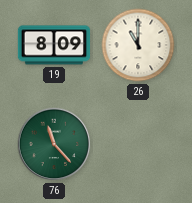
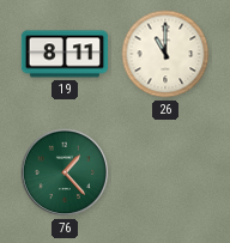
19: 8:09 -> 8:11
76: 11:23 -> 1:23
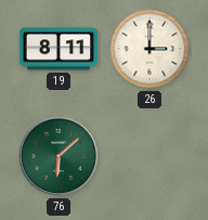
26: 11:00 -> 3:00
76: 1:23 -> 6:08
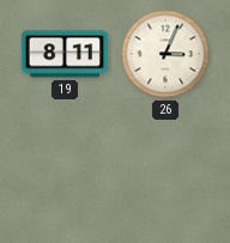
26: 3:00 -> 3:04
76: 6:08 -> none
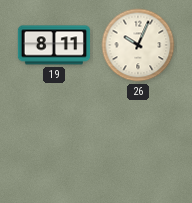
26: 3:04 -> 10:04
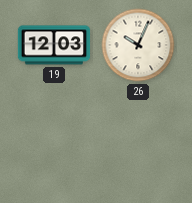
19: 8:11 -> 12:03
